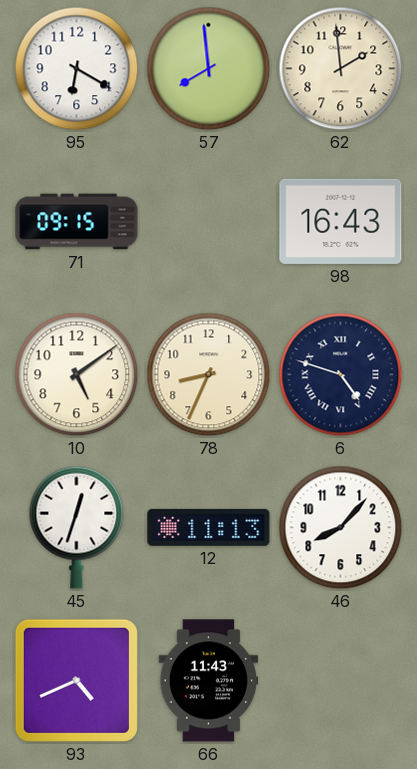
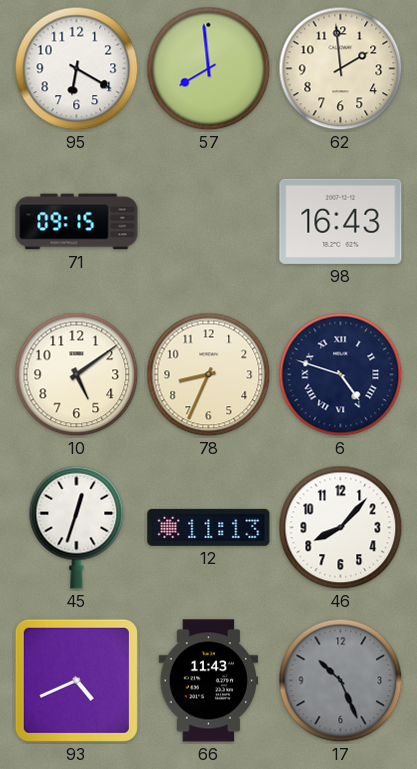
17: none -> 10:26
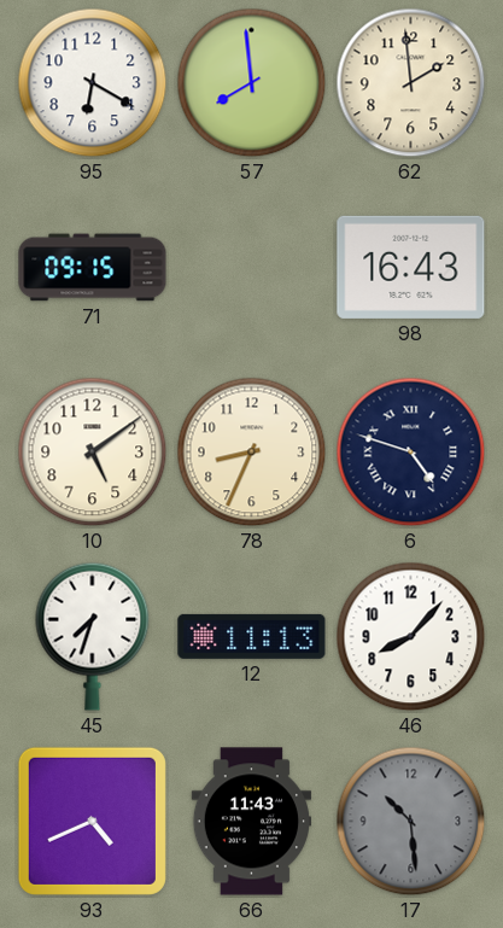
45: 12:33 -> 7:33
17: 10:26 -> 10:29
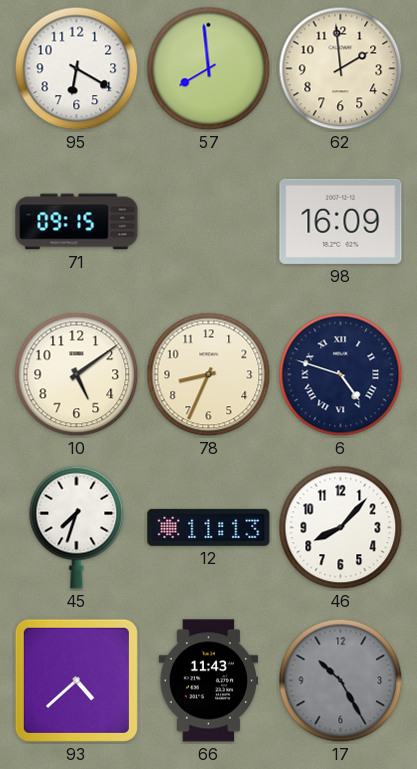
98: 16:43 -> 16:09
93: 4:41 -> 4:38
17: 10:29 -> 10:25
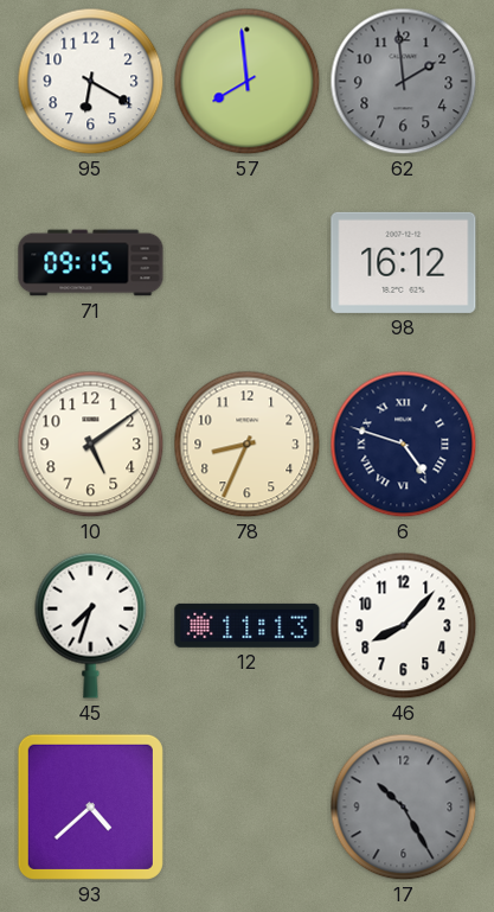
62 dial: cream -> grey
98: 16:09 -> 16:12
66: 11:43 -> none
